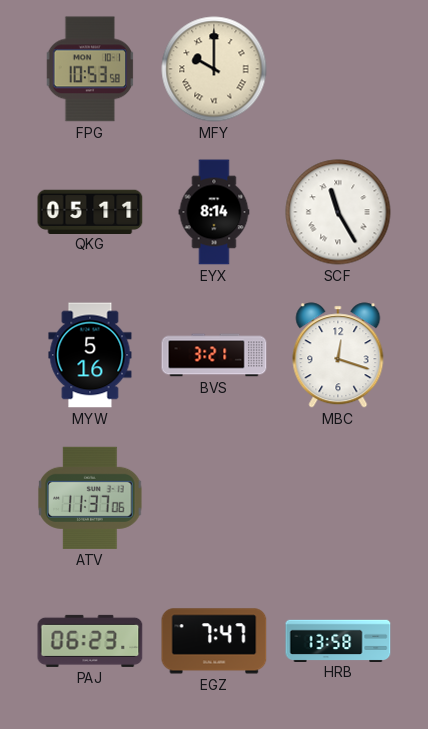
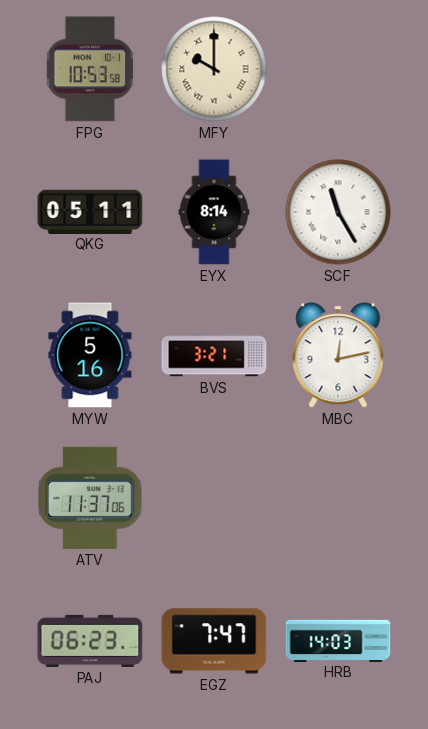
MBC: 12:18 -> 12:13
HRB: 13:58 -> 14:03
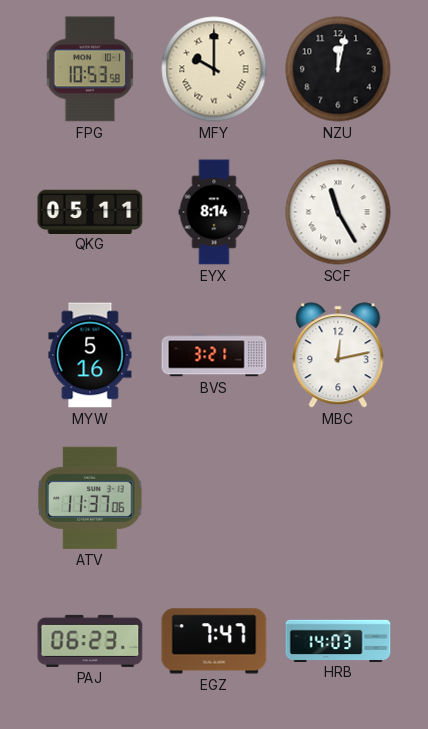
NZU: none -> 12:02
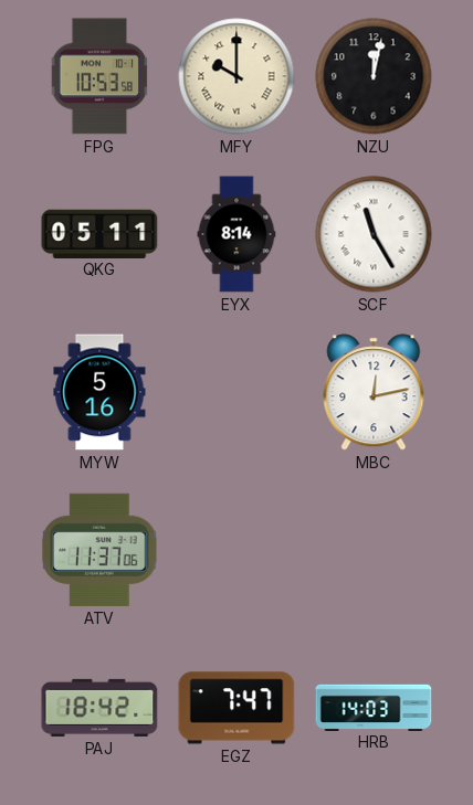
BVS: 3:21 -> none
PAJ: 06:23 -> 18:42
